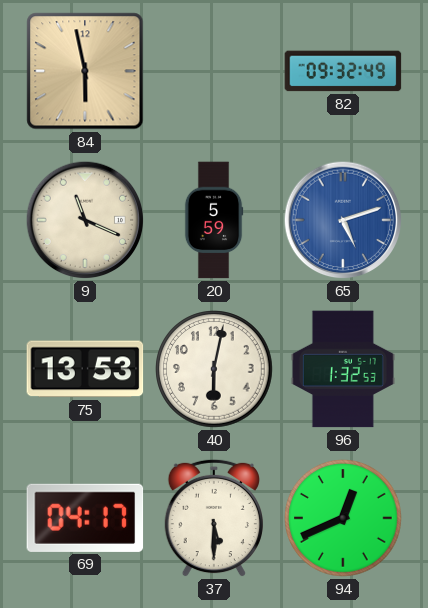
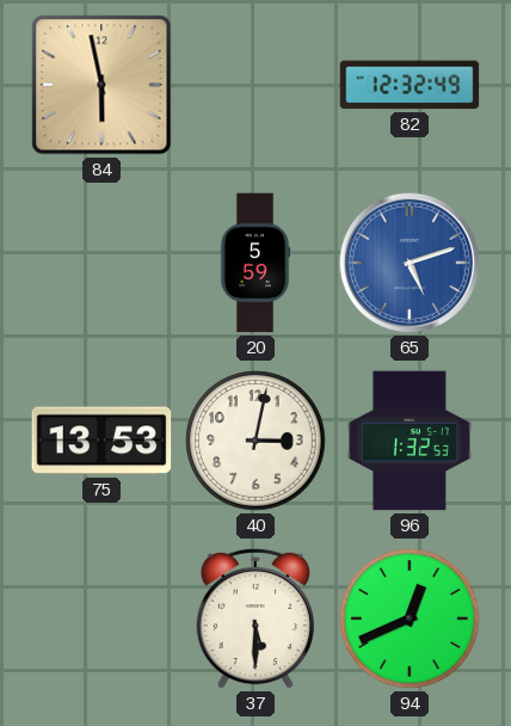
82: 09:32 -> 12:32
9: 11:19 -> none
40: 6:02 -> 3:02
69: 04:17 -> none
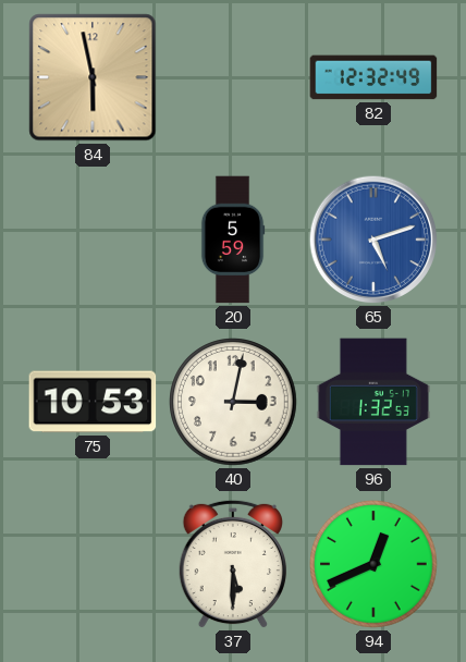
75: 13:53 -> 10:53
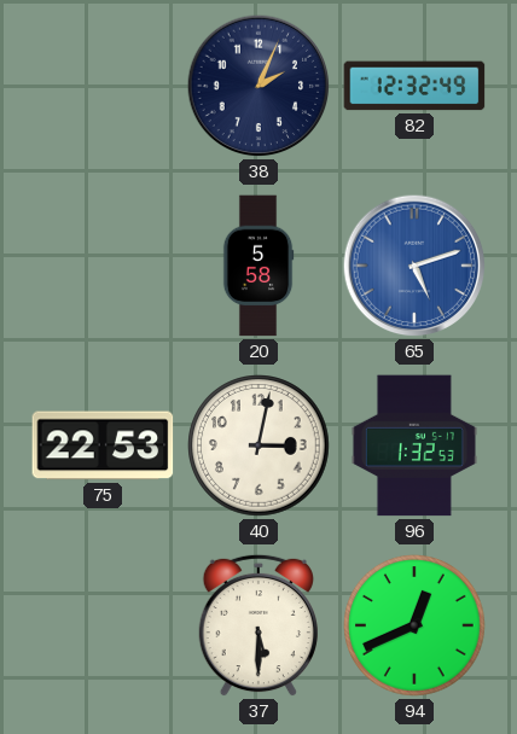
84: 5:58 -> none
38: none -> 2:04
20: 5:59 -> 5:58
75: 10:53 -> 22:53
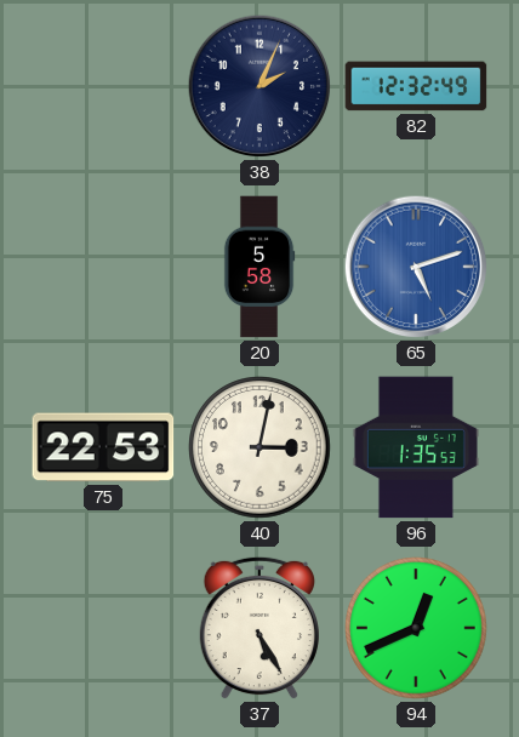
96: 1:32 -> 1:35
37: 5:30 -> 5:25
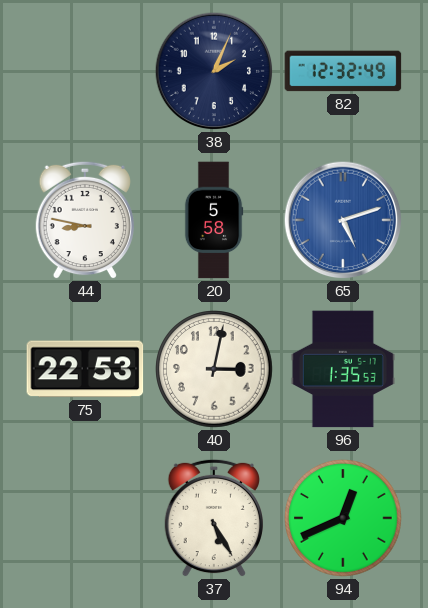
44: none -> 8:47
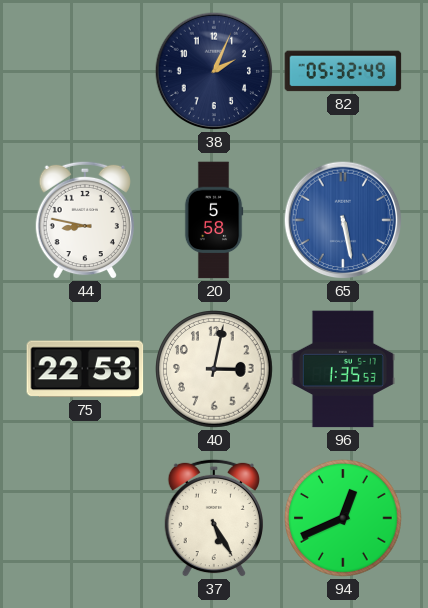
82: 12:32 -> 05:32
65: 5:12 -> 5:28
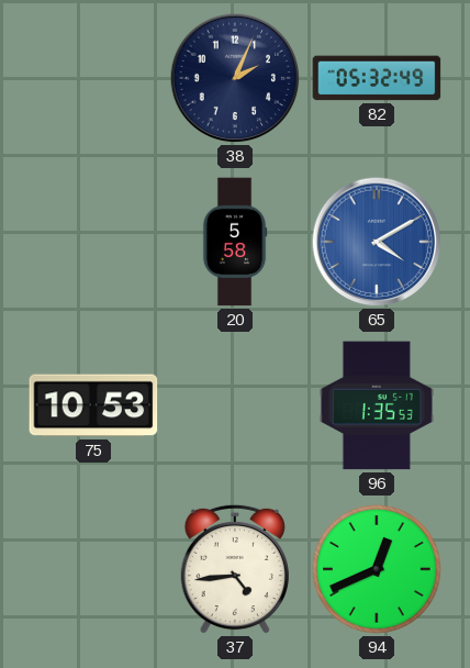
44: 8:47 -> none
65: 5:28 -> 4:10
75: 22:53 -> 10:53
40: 3:02 -> none
37: 5:25 -> 4:44
